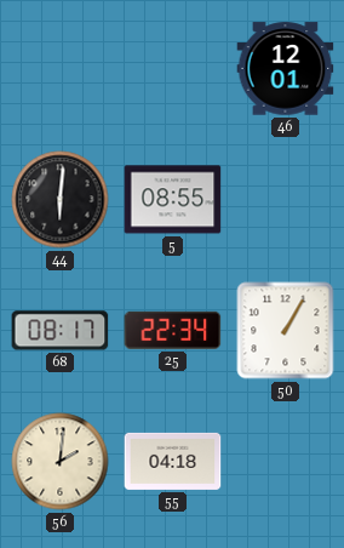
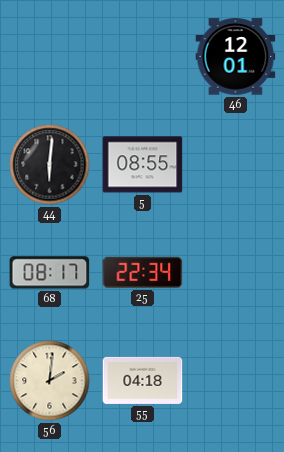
50: 1:05 -> none
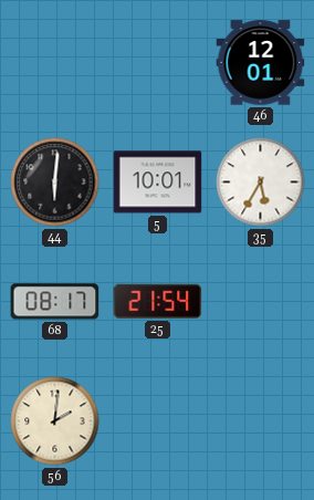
5: 08:55 -> 10:01
35: none -> 5:35
25: 22:34 -> 21:54
55: 04:18 -> none
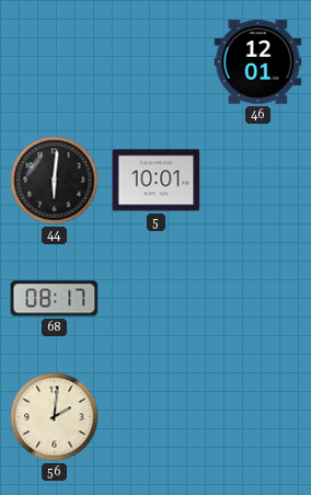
35: 5:35 -> none
25: 21:54 -> none
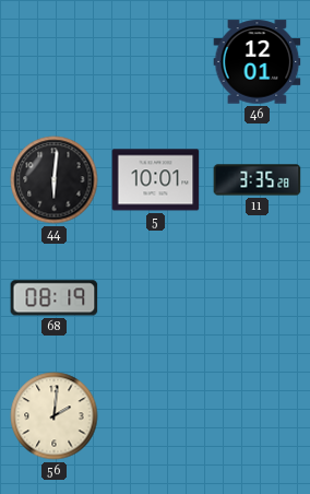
11: none -> 3:35
68: 08:17 -> 08:19
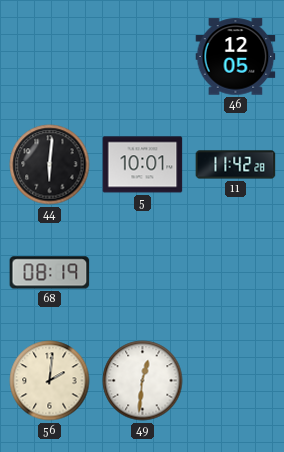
46: 12:01 -> 12:05
11: 3:35 -> 11:42
49: none -> 12:31
